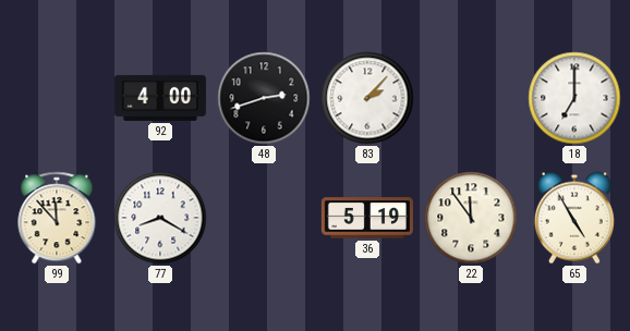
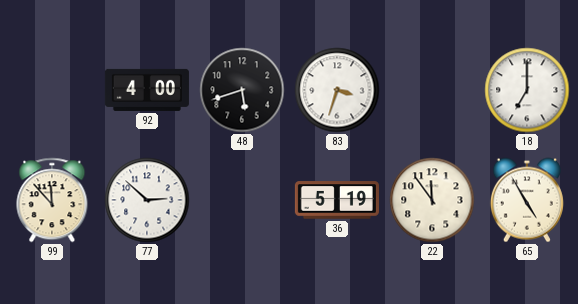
48: 2:42 -> 5:42
83: 2:07 -> 3:33
77: 8:20 -> 2:52
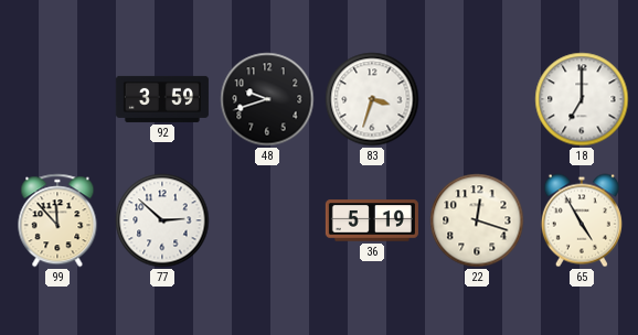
92: 4:00 -> 3:59
48: 5:42 -> 9:42
22: 11:54 -> 12:18
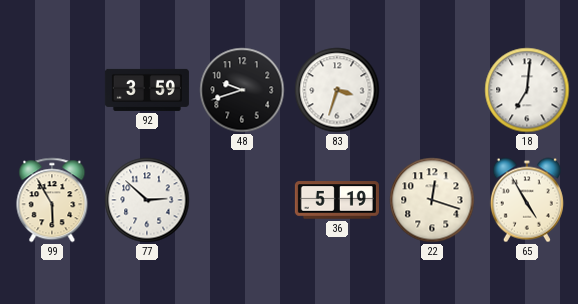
18: 7:00 -> 7:01
99: 11:53 -> 5:55
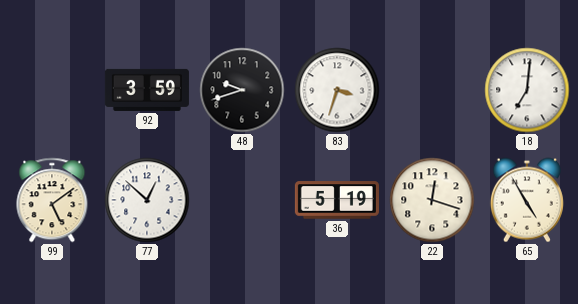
99: 5:55 -> 5:09
77: 2:52 -> 12:52
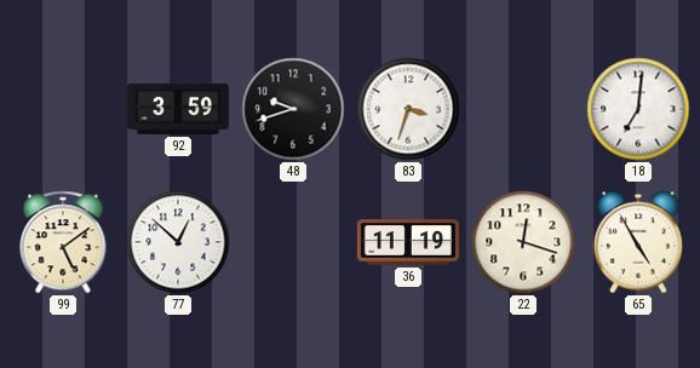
36: 5:19 -> 11:19
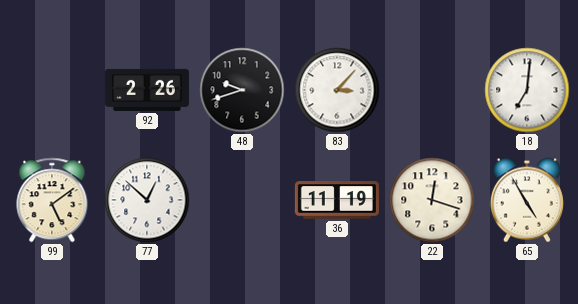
92: 3:59 -> 2:26
83: 3:33 -> 3:07
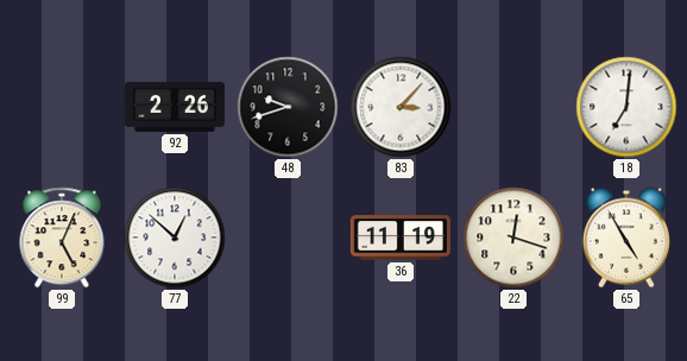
99: 5:09 -> 5:04
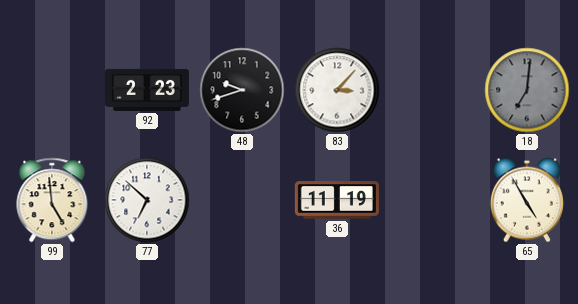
92: 2:26 -> 2:23
18 dial: white -> grey
99: 5:04 -> 4:59
77: 12:52 -> 6:52
22: 12:18 -> none
